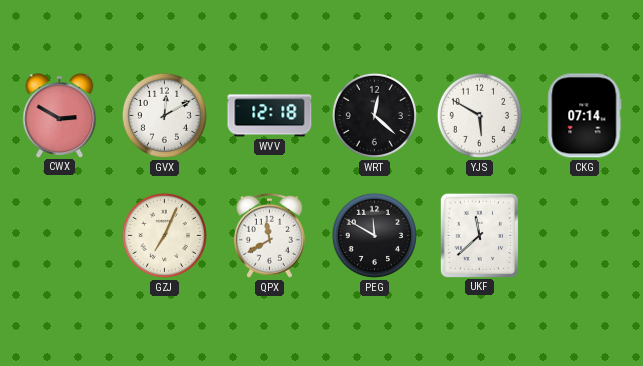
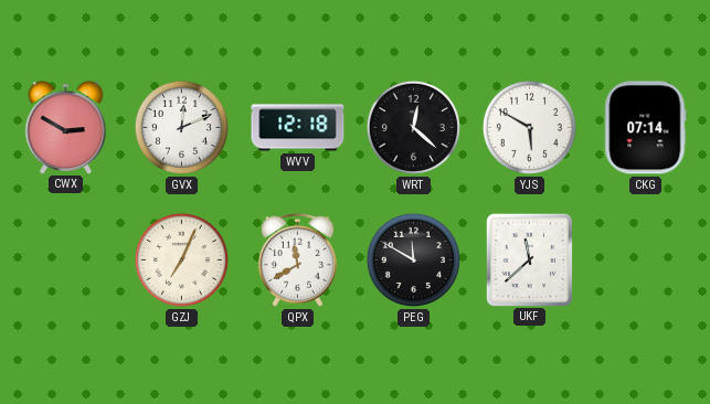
GVX: 12:10 -> 12:11
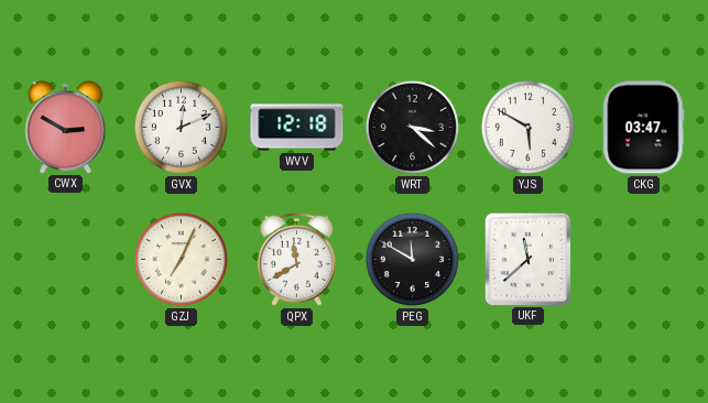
WRT: 12:22 -> 3:22
CKG: 07:14 -> 03:47
